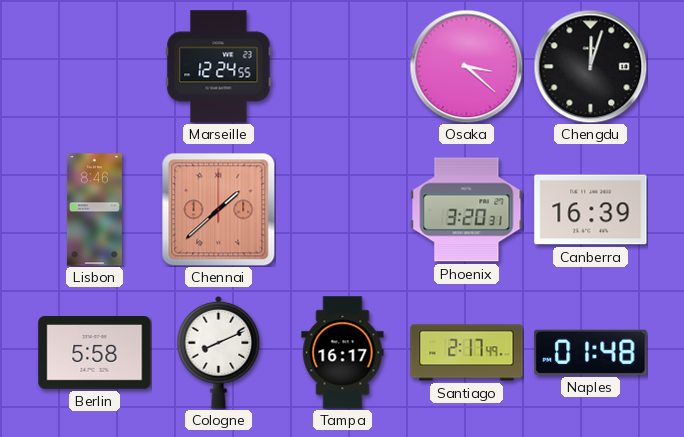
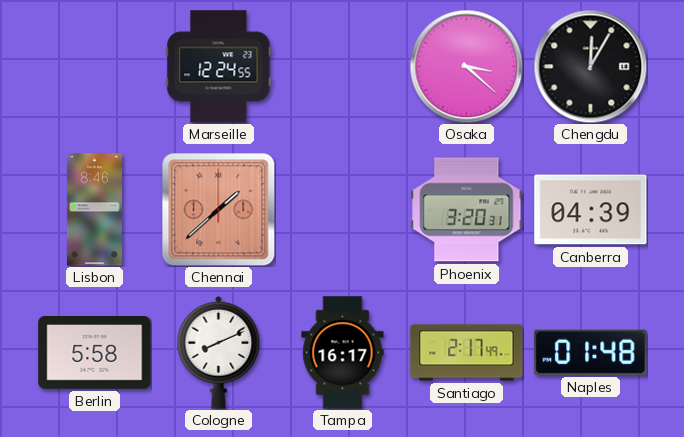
Chengdu: 12:03 -> 12:05
Canberra: 16:39 -> 04:39
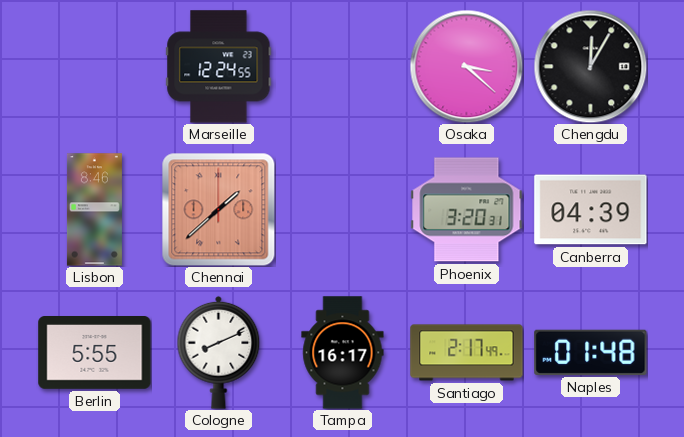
Berlin: 5:58 -> 5:55
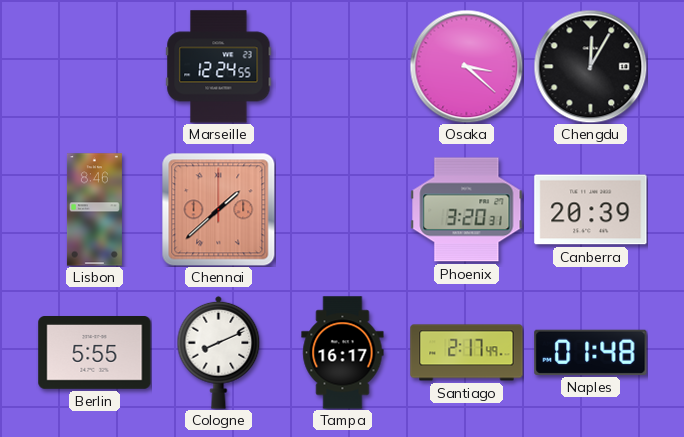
Canberra: 04:39 -> 20:39
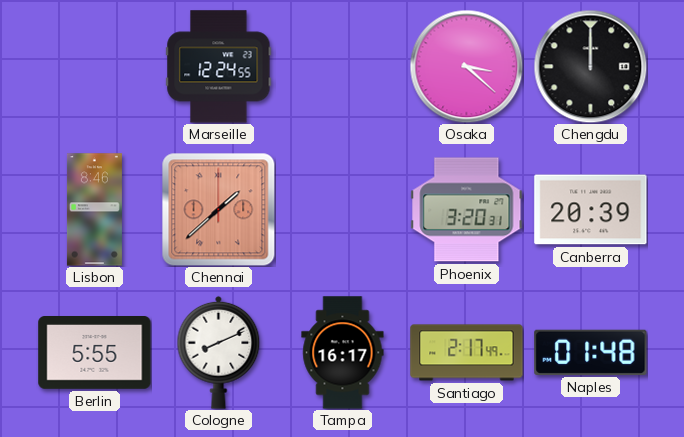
Chengdu: 12:05 -> 12:00
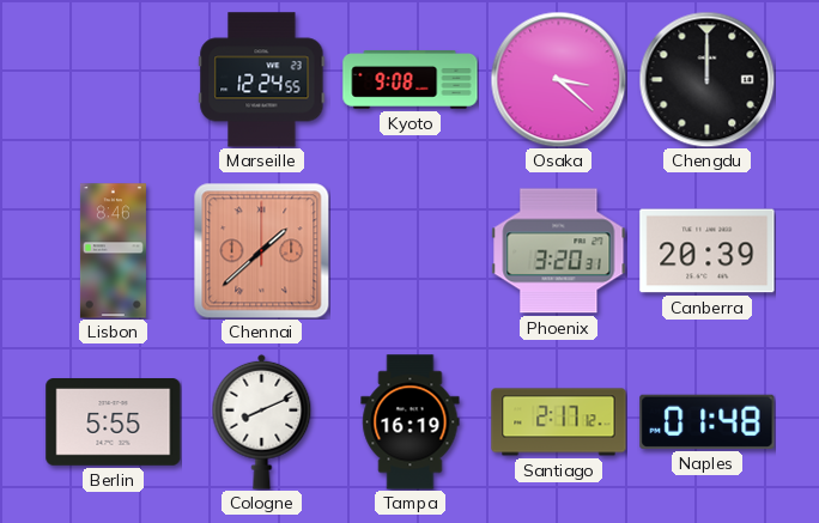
Kyoto: none -> 9:08
Tampa: 16:17 -> 16:19
Santiago: 2:17:49 -> 2:17:12
